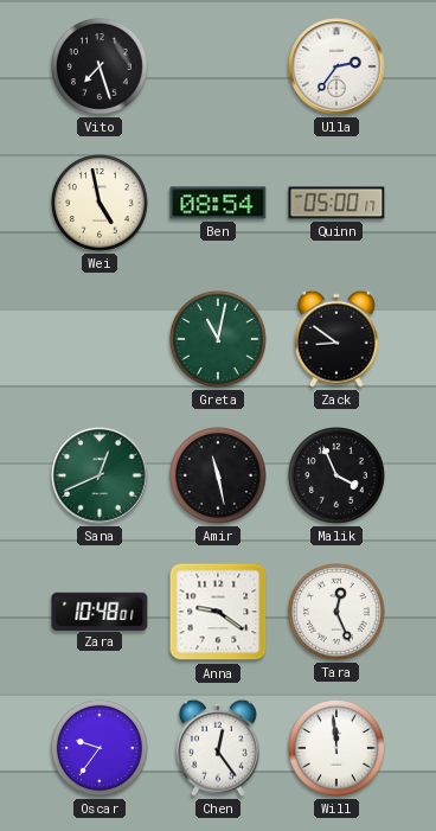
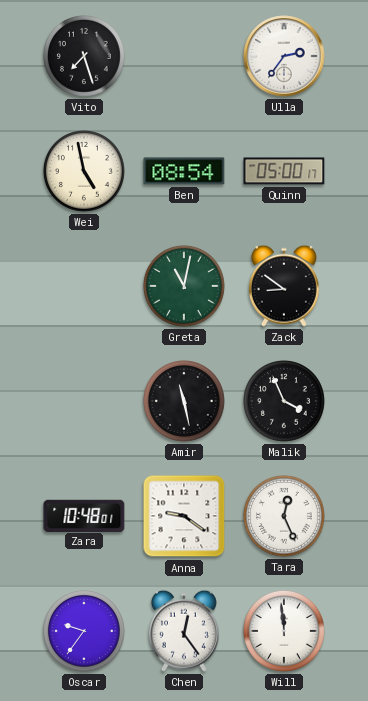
Sana: 12:41 -> none
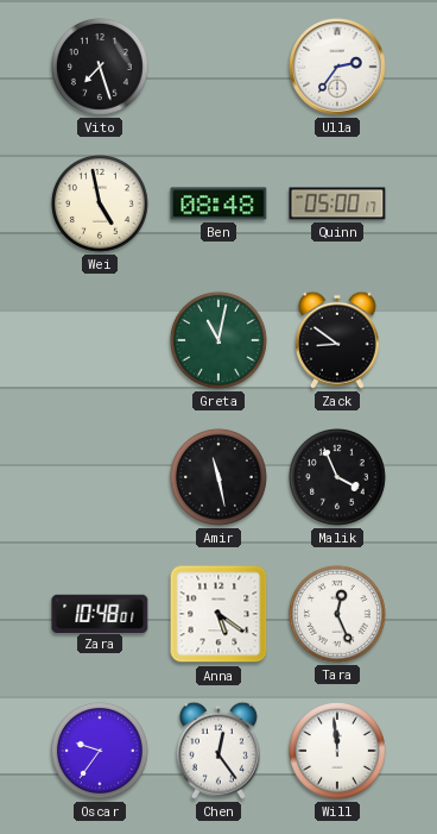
Ben: 08:54 -> 08:48
Anna: 9:21 -> 5:21
